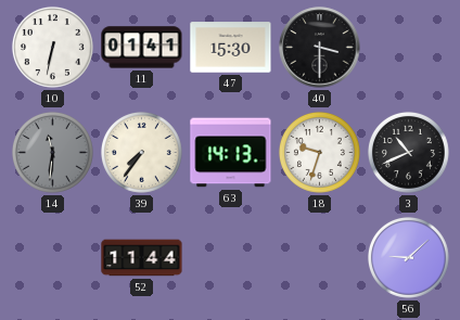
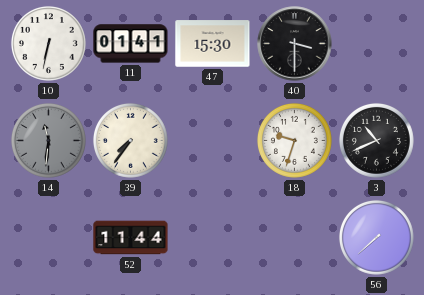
63: 14:13 -> none
56: 9:08 -> 7:38
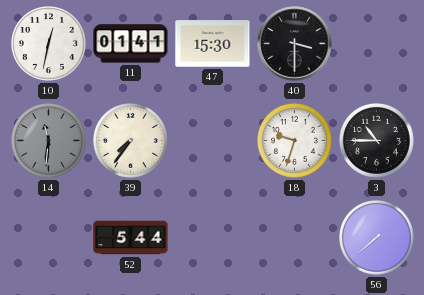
10: 6:32 -> 12:32
3: 10:41 -> 10:45
52: 11:44 -> 5:44
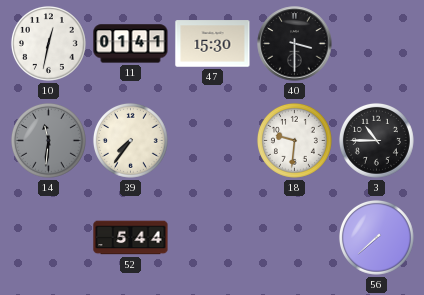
18: 9:33 -> 9:31
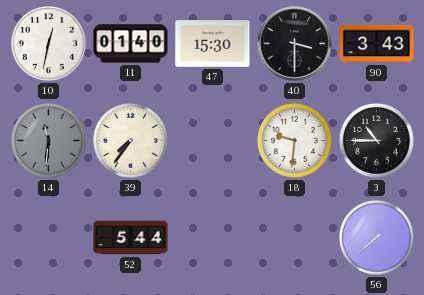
11: 01:41 -> 01:40
90: none -> 3:43
